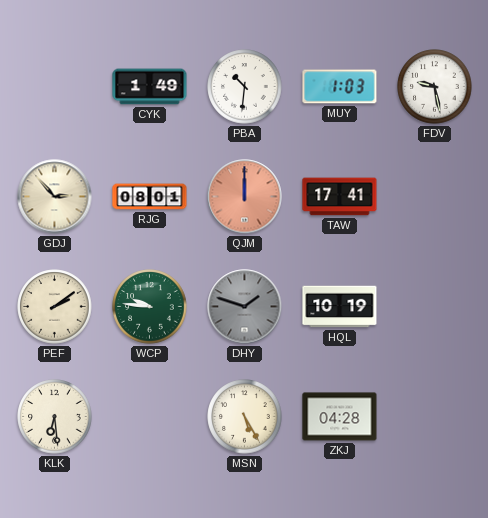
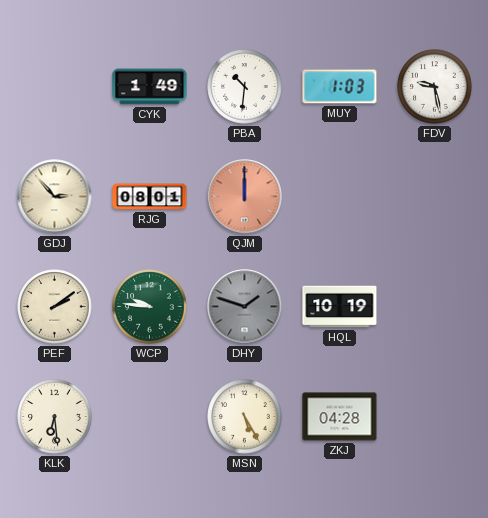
TAW: 17:41 -> none
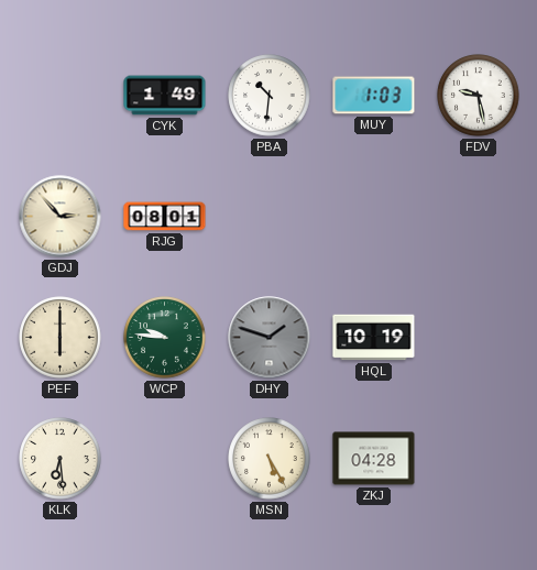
QJM: 12:00 -> none
PEF: 2:09 -> 6:00
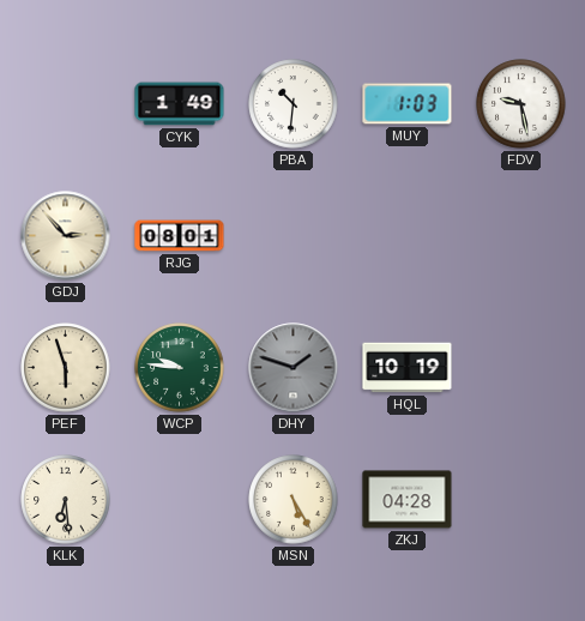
PEF: 6:00 -> 5:57
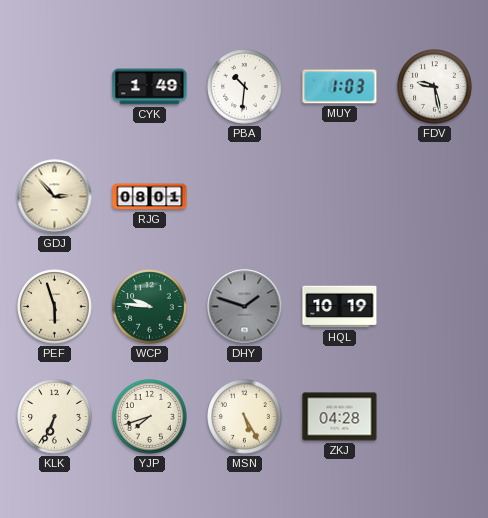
KLK: 6:29 -> 6:34
YJP: none -> 7:42
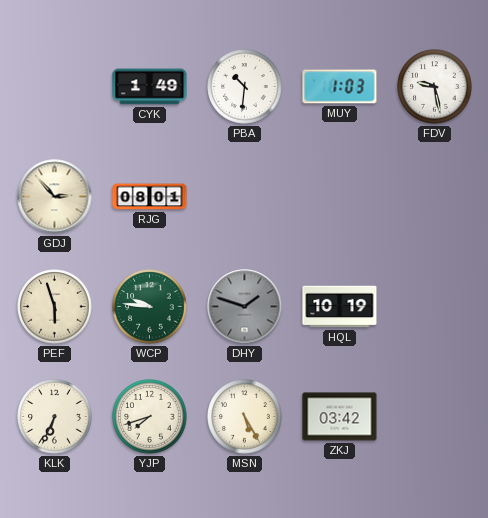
ZKJ: 04:28 -> 03:42
